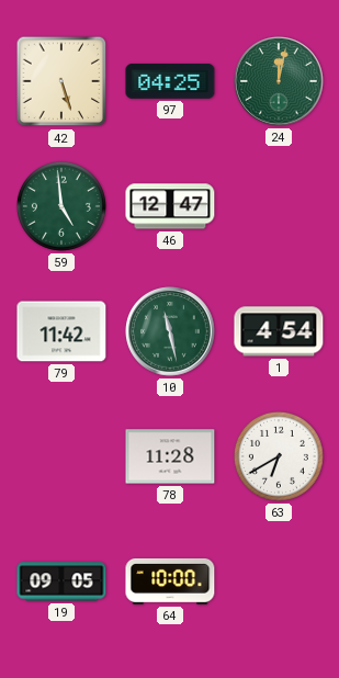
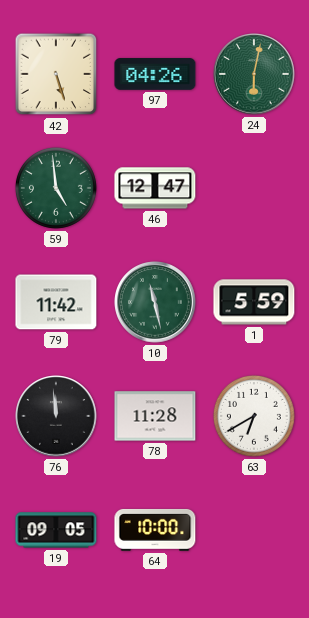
97: 04:25 -> 04:26
24: 12:02 -> 6:02
1: 4:54 -> 5:59
76: none -> 11:59
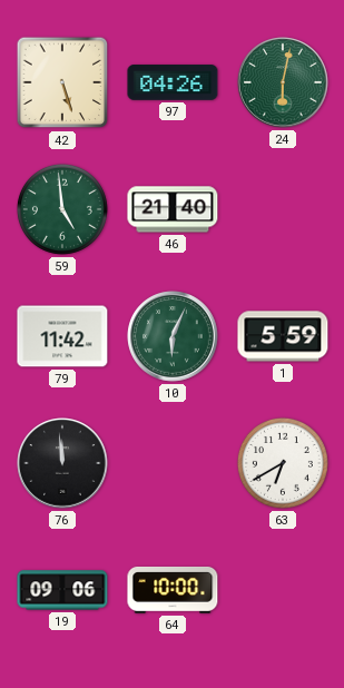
46: 12:47 -> 21:40
10: 11:28 -> 6:04
78: 11:28 -> none
19: 09:05 -> 09:06
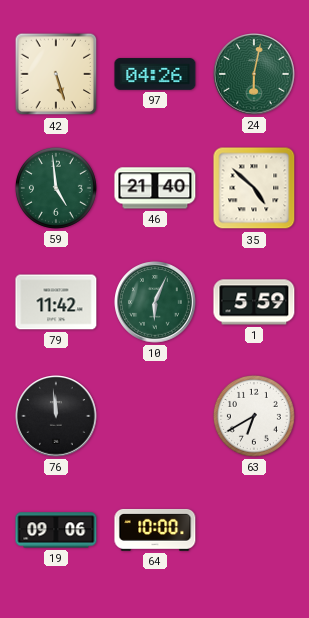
35: none -> 4:52
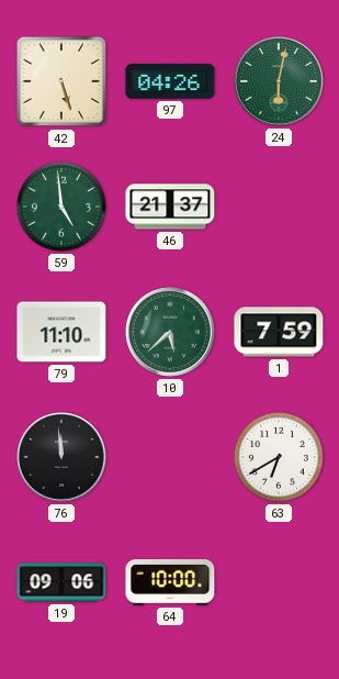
46: 21:40 -> 21:37
35: 4:52 -> none
79: 11:42 -> 11:10
10: 6:04 -> 5:38
1: 5:59 -> 7:59
